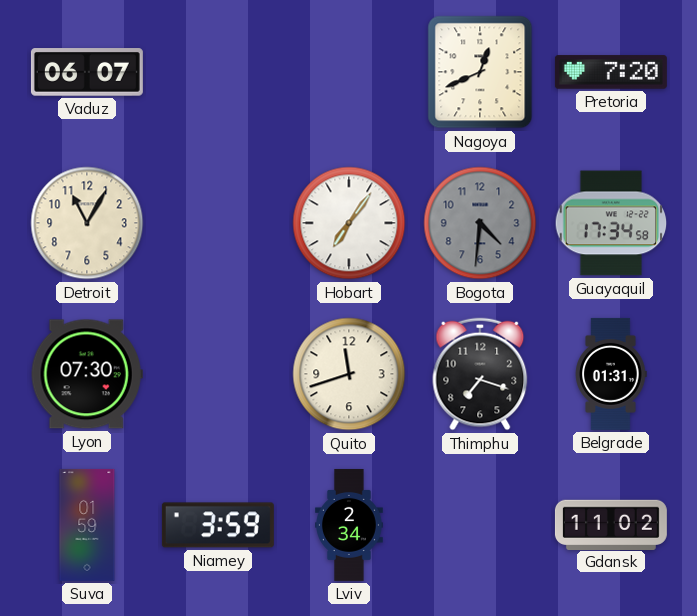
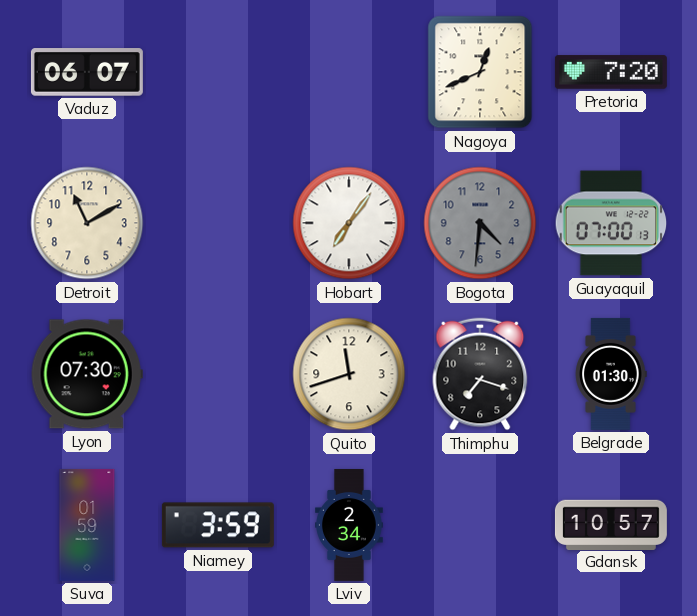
Detroit: 11:05 -> 11:10
Guayaquil: 17:34 -> 07:00
Belgrade: 01:31 -> 01:30
Gdansk: 11:02 -> 10:57
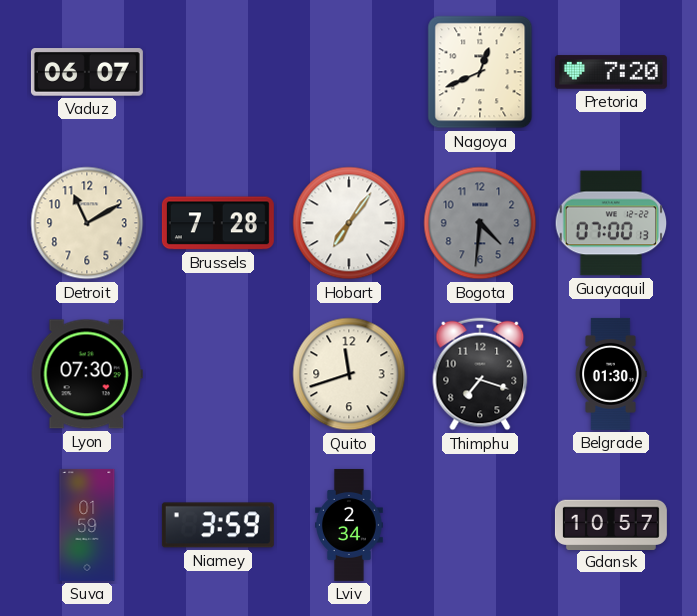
Brussels: none -> 7:28
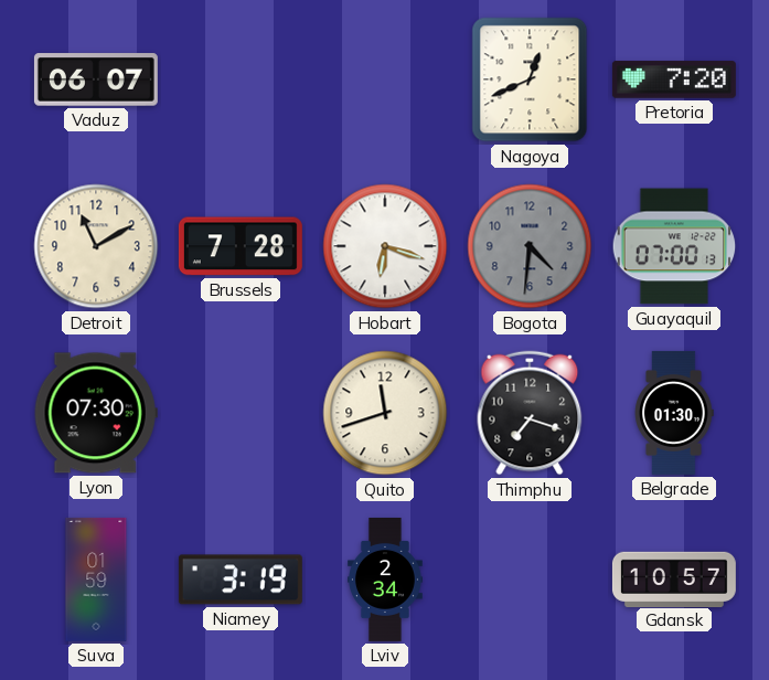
Hobart: 7:06 -> 6:18
Niamey: 3:59 -> 3:19
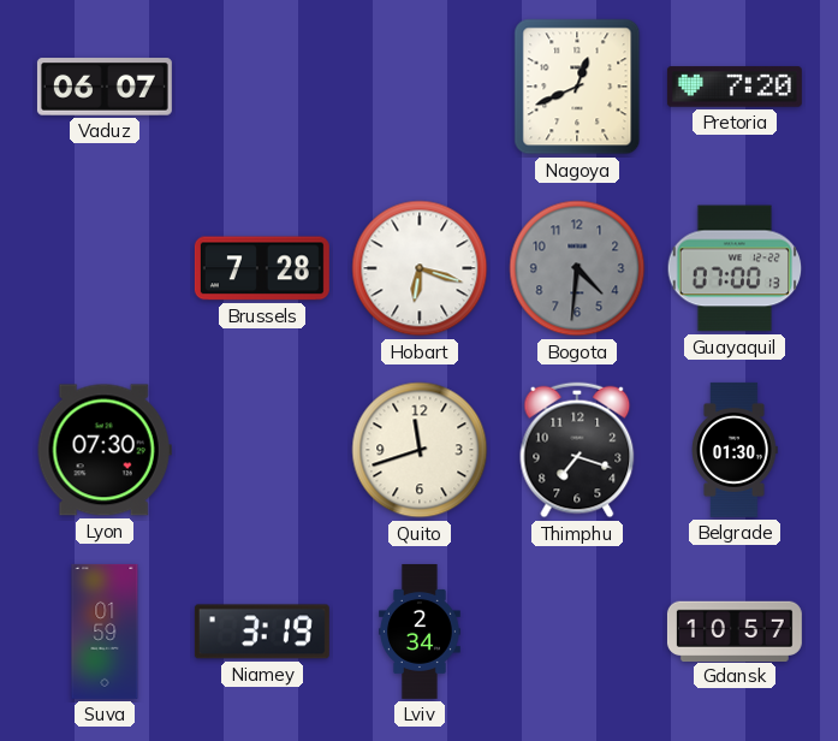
Detroit: 11:10 -> none
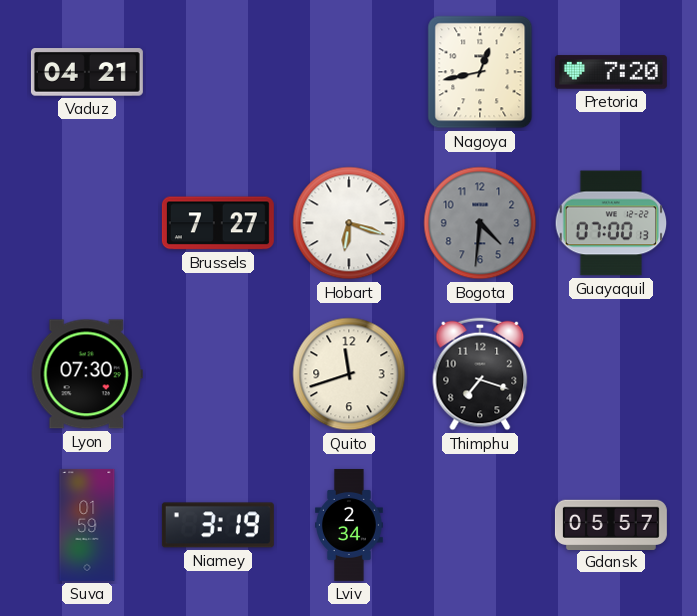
Vaduz: 06:07 -> 04:21
Nagoya: 12:41 -> 12:43
Brussels: 7:28 -> 7:27
Belgrade: 01:30 -> none
Gdansk: 10:57 -> 05:57
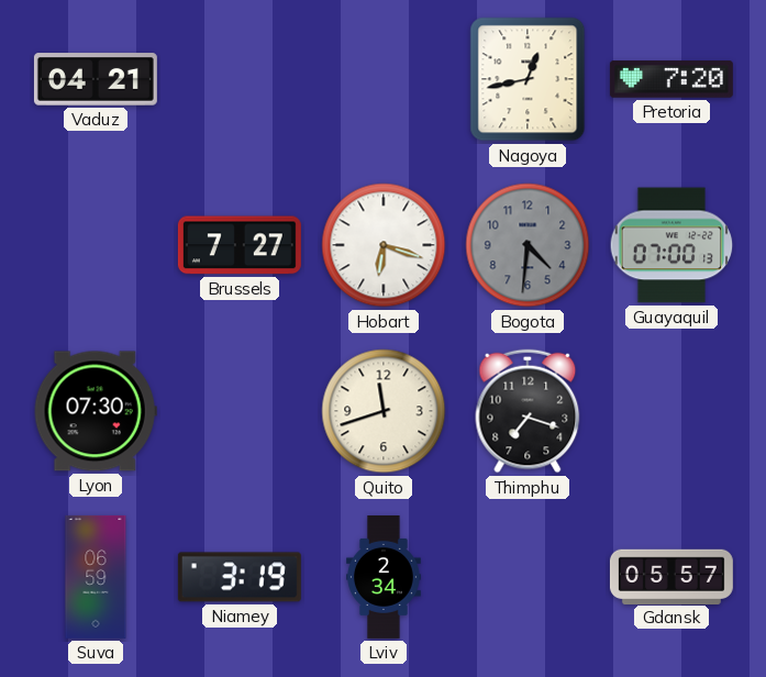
Suva: 01:59 -> 06:59
